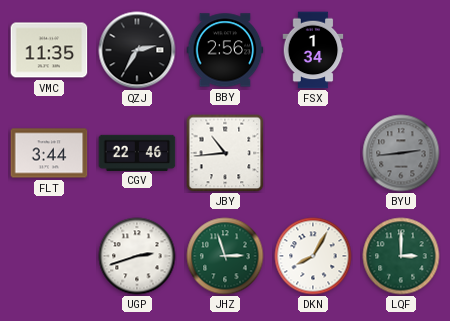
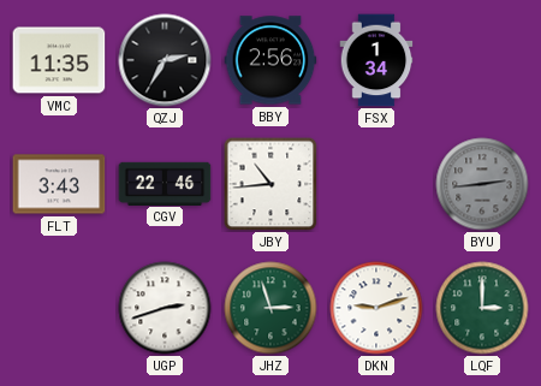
FLT: 3:44 -> 3:43
DKN: 8:05 -> 9:12
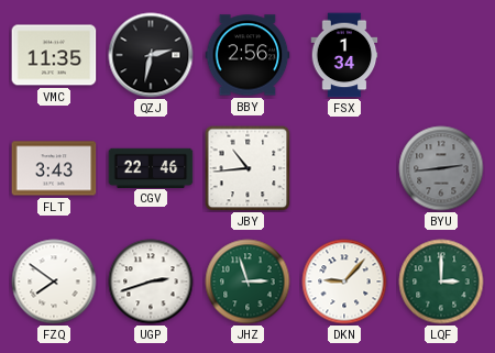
QZJ: 2:35 -> 2:32
FZQ: none -> 7:51
DKN: 9:12 -> 9:07
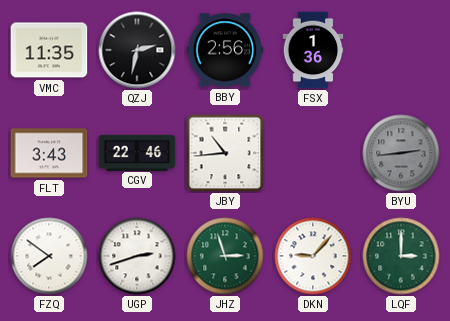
FSX: 1:34 -> 1:36
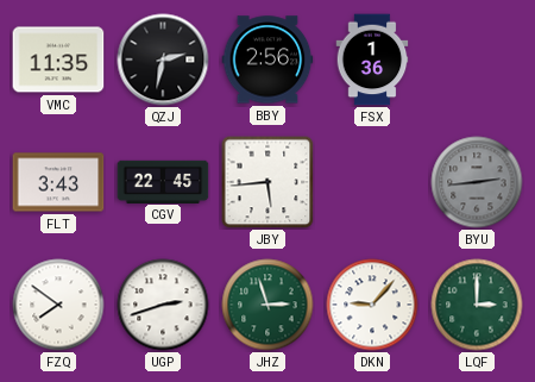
CGV: 22:46 -> 22:45
JBY: 10:44 -> 5:44
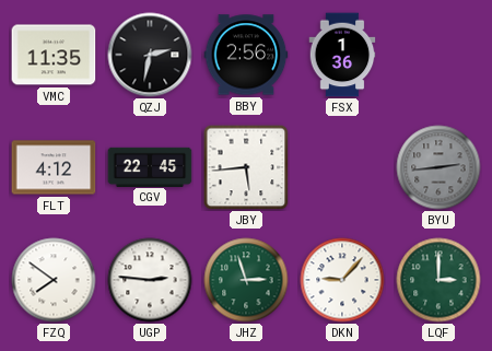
FLT: 3:43 -> 4:12
UGP: 2:42 -> 2:46
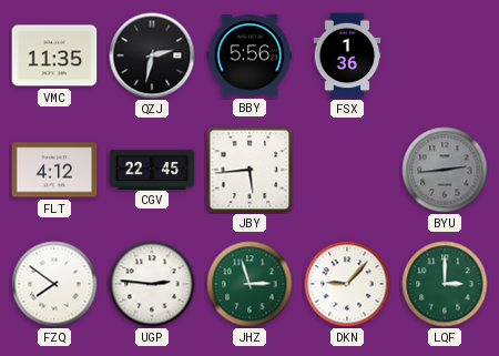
BBY: 2:56 -> 5:56
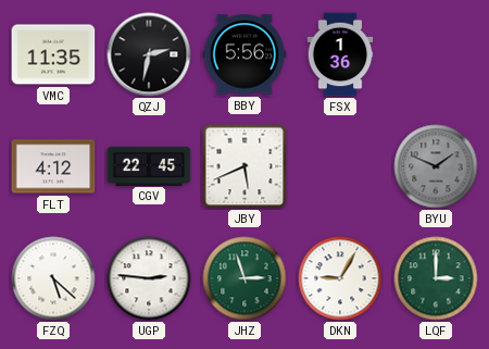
JBY: 5:44 -> 5:41
BYU: 2:44 -> 1:49
FZQ: 7:51 -> 5:22
DKN: 9:07 -> 9:05
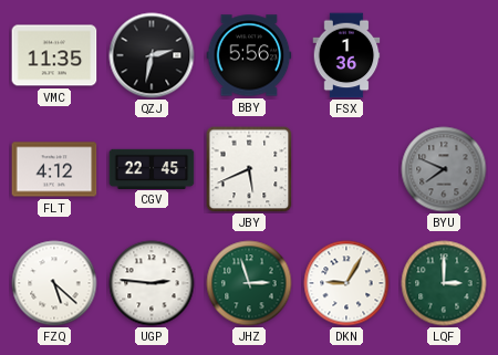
BYU: 1:49 -> 7:49
